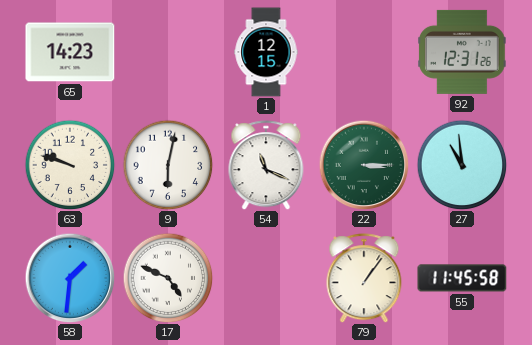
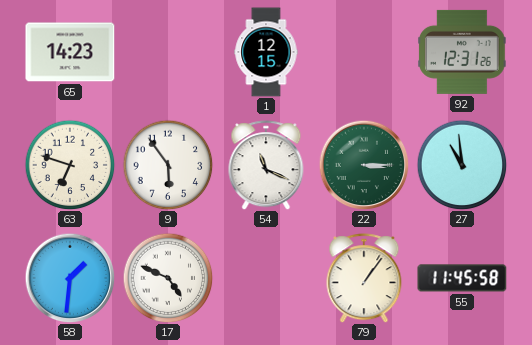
63: 9:48 -> 6:48
9: 6:02 -> 5:54
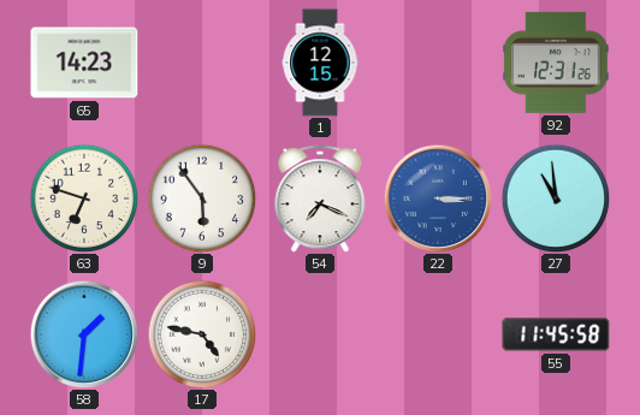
54: 11:19 -> 7:19
22 dial: green -> blue
17: 4:49 -> 4:47
79: 1:06 -> none
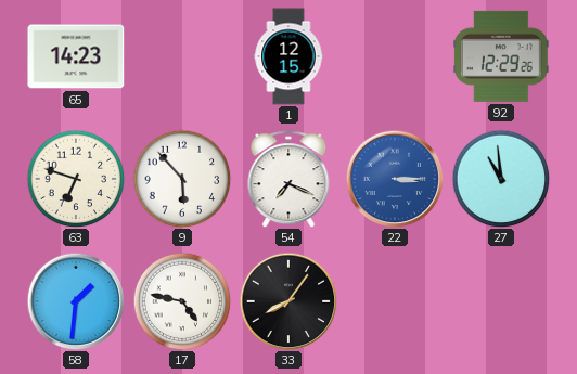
92: 12:31 -> 12:29
9: 5:54 -> 5:53
33: none -> 8:06
55: 11:45 -> none
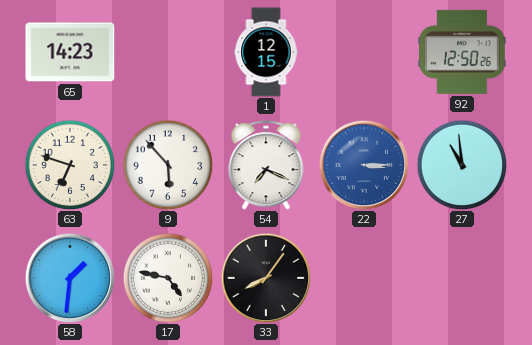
92: 12:29 -> 12:50
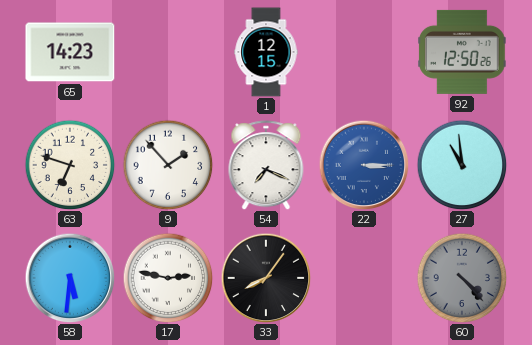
9: 5:53 -> 1:53
58: 1:31 -> 5:31
17: 4:47 -> 2:47
60: none -> 4:23
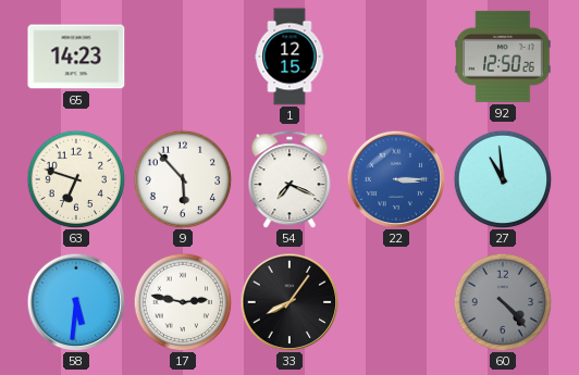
9: 1:53 -> 5:53
